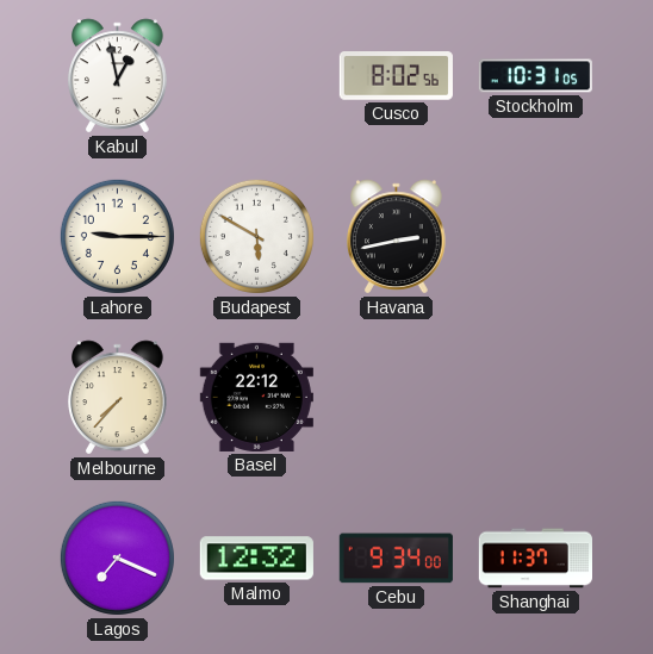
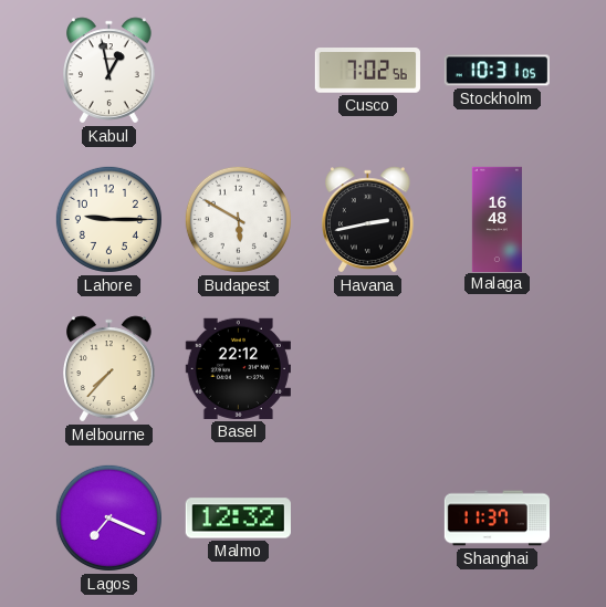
Cusco: 8:02 -> 7:02
Malaga: none -> 16:48
Cebu: 9:34 -> none
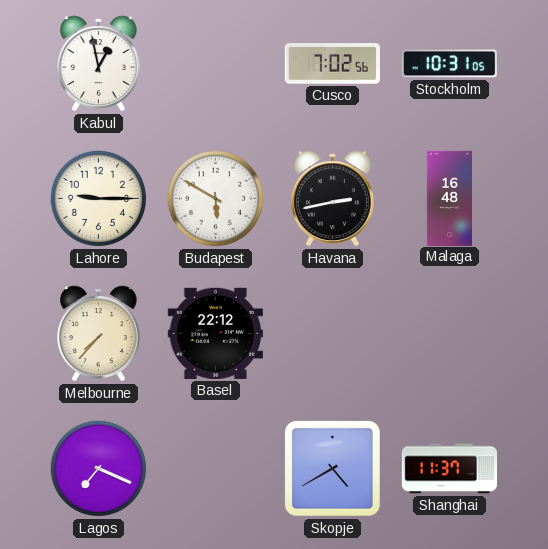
Malmo: 12:32 -> none
Skopje: none -> 4:40
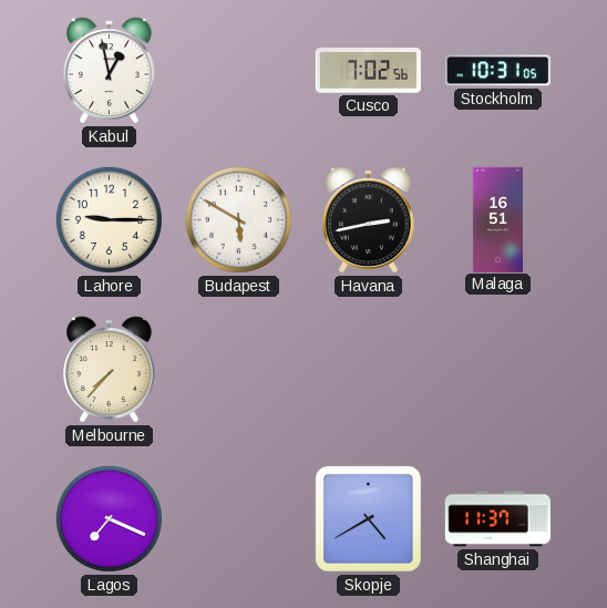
Malaga: 16:48 -> 16:51
Basel: 22:12 -> none
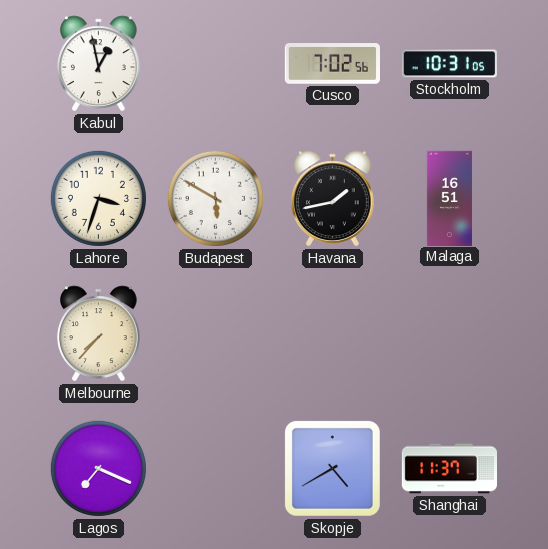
Lahore: 9:15 -> 3:33
Havana: 2:43 -> 1:43
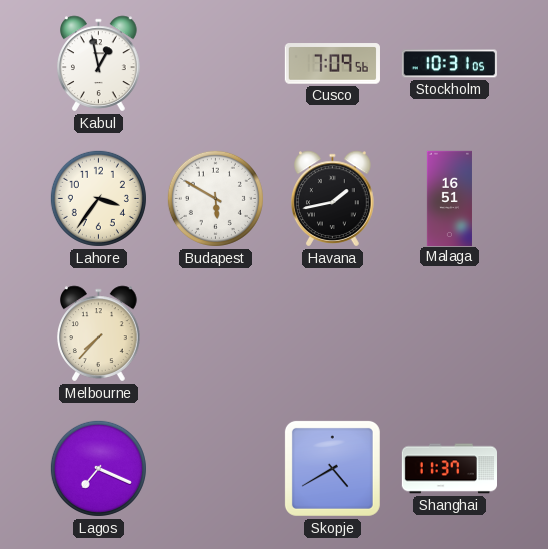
Cusco: 7:02 -> 7:09
Lahore: 3:33 -> 3:36
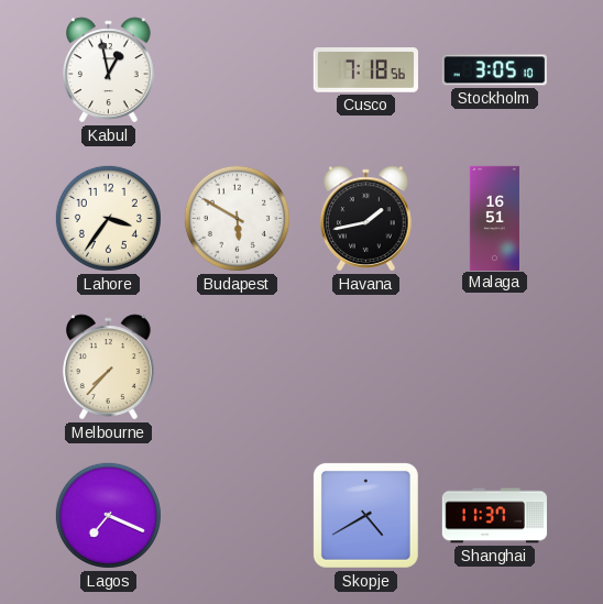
Cusco: 7:09 -> 7:18
Stockholm: 10:31 -> 3:05
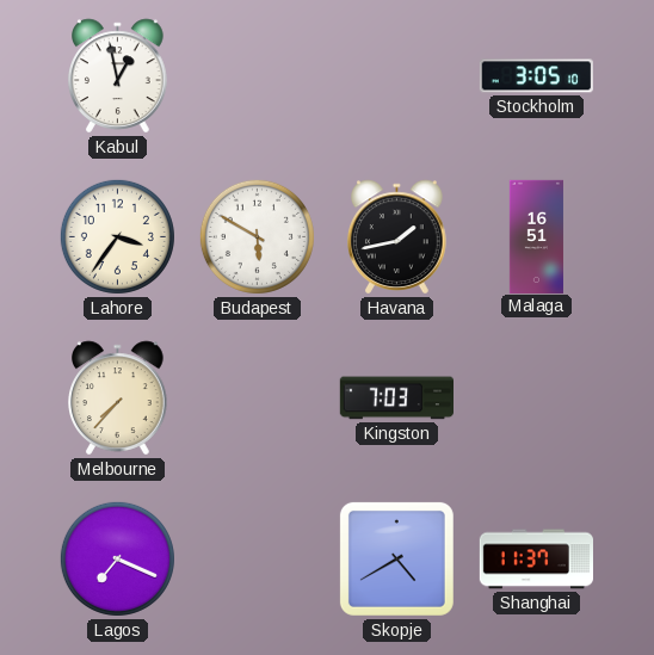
Cusco: 7:18 -> none
Kingston: none -> 7:03
